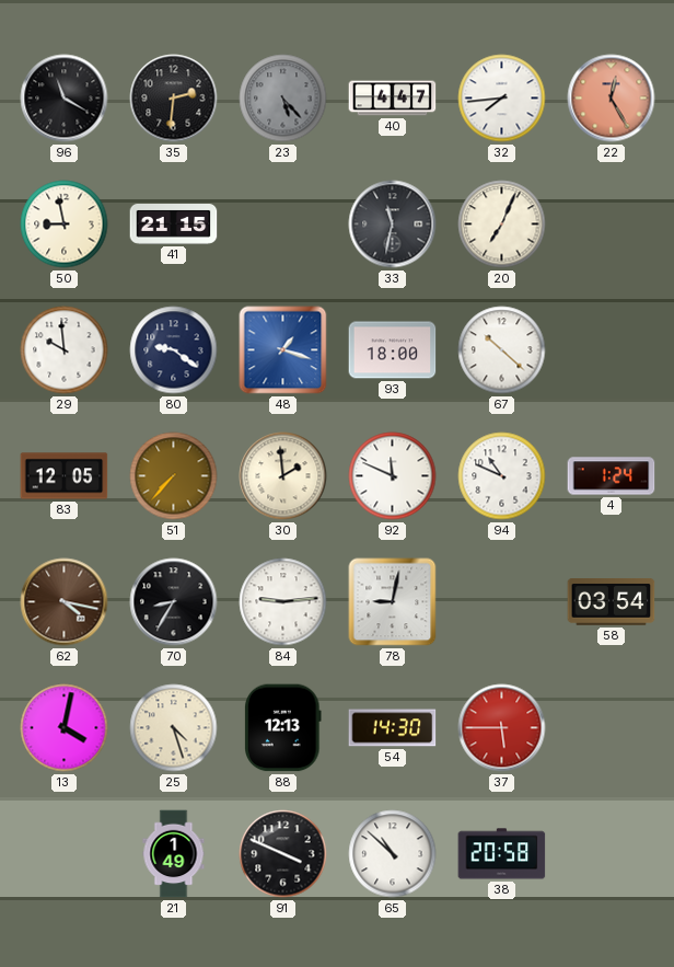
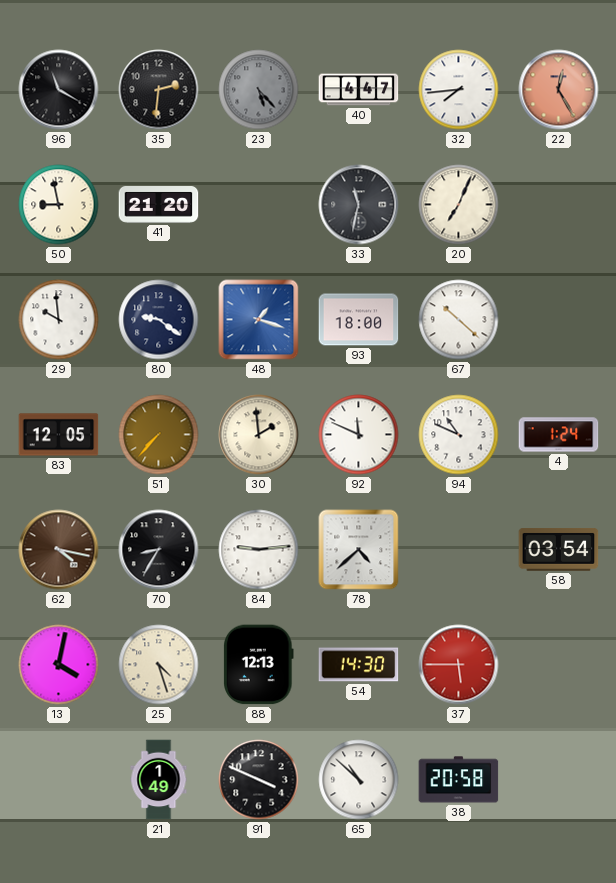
41: 21:15 -> 21:20
78: 9:02 -> 4:38
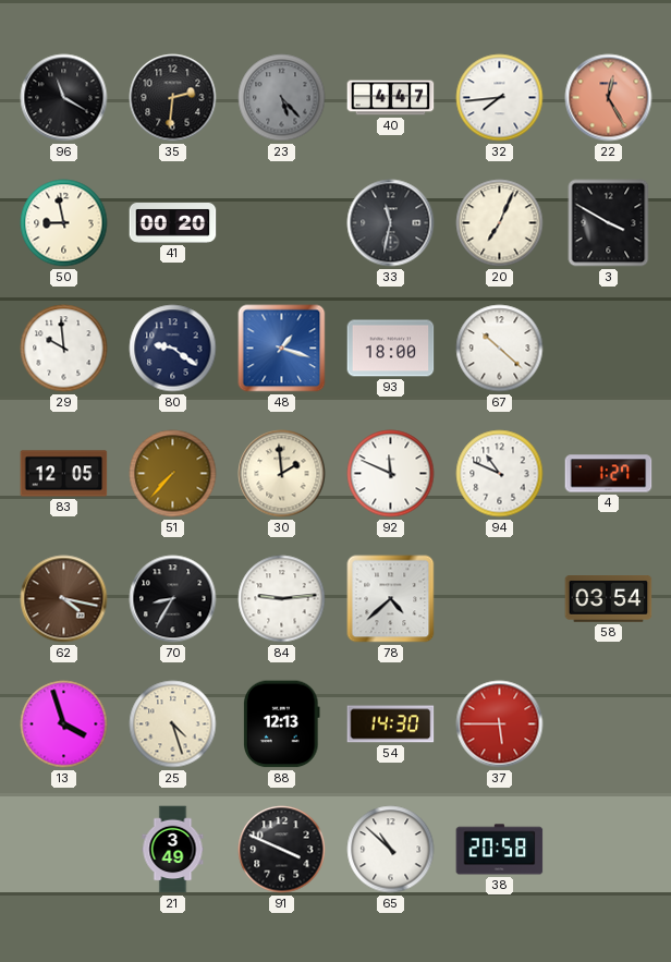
41: 21:20 -> 00:20
3: none -> 3:50
4: 1:24 -> 1:27
13: 4:02 -> 3:57
21: 1:49 -> 3:49
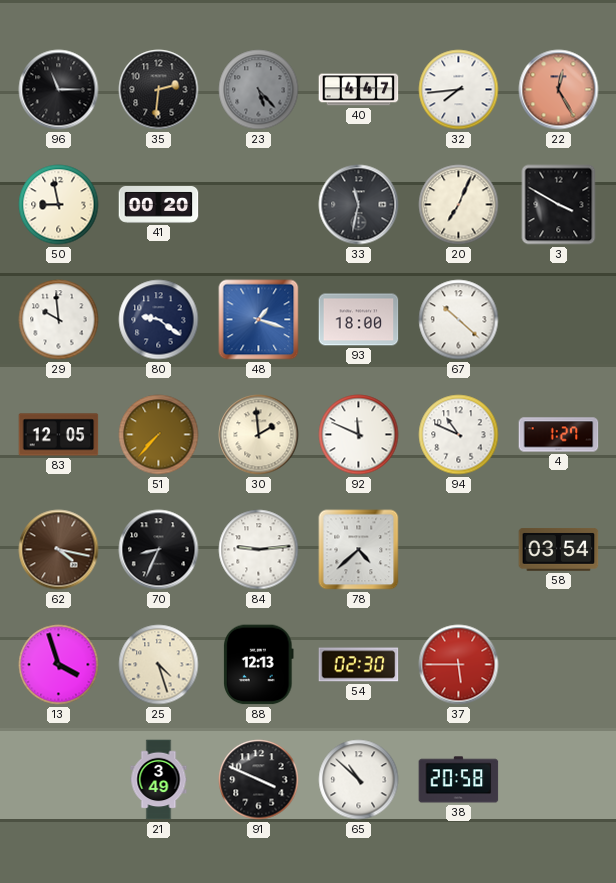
96: 11:20 -> 11:15
70: 8:35 -> 8:34
54: 14:30 -> 02:30
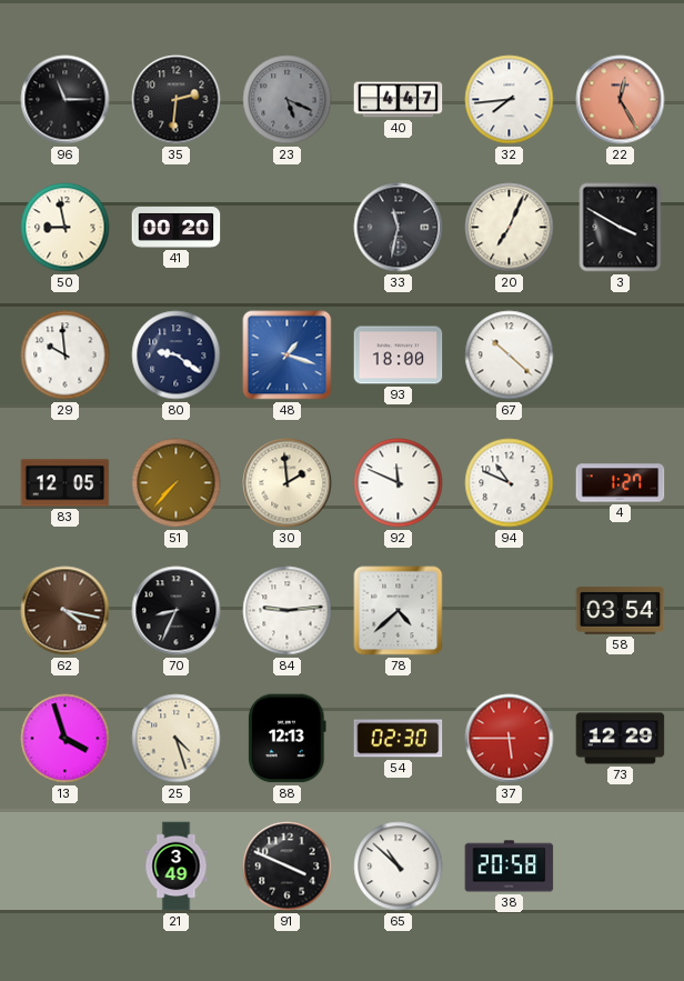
23: 5:23 -> 5:19
73: none -> 12:29
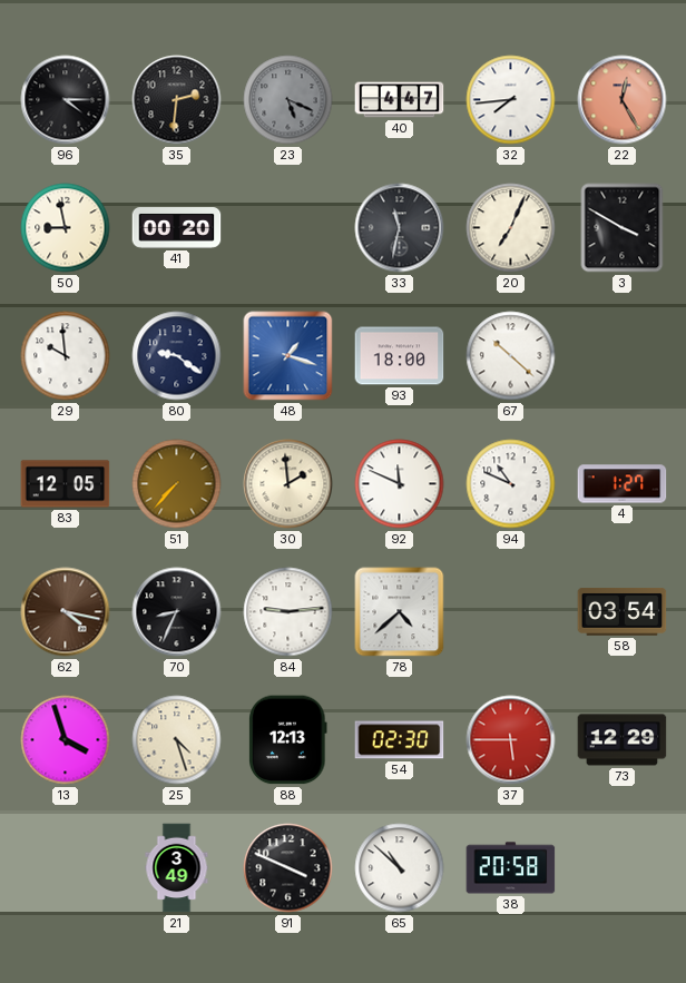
96: 11:15 -> 4:15
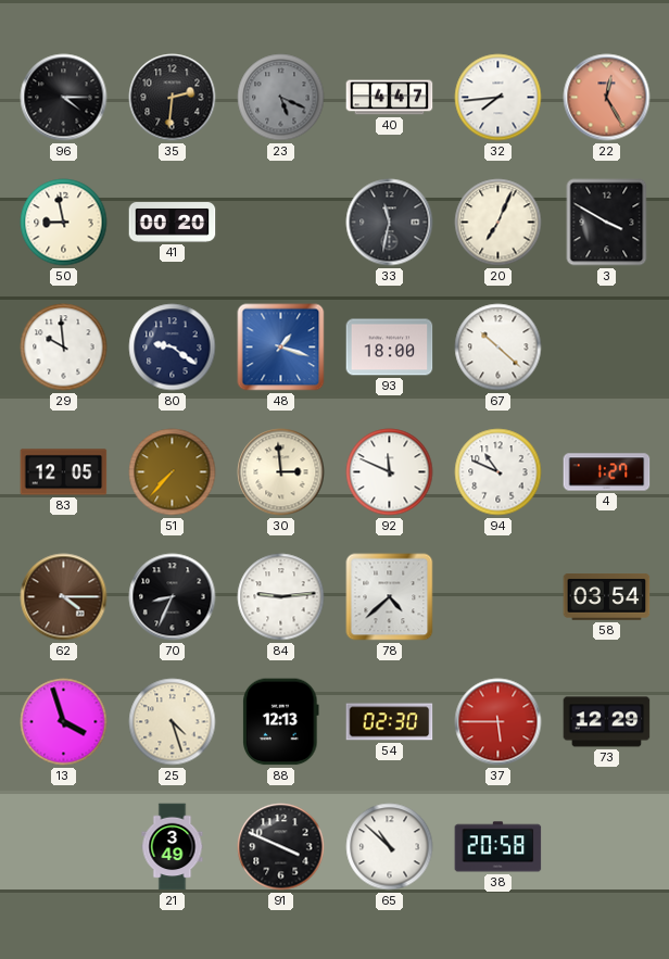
30: 1:59 -> 2:59
62: 4:17 -> 4:15
